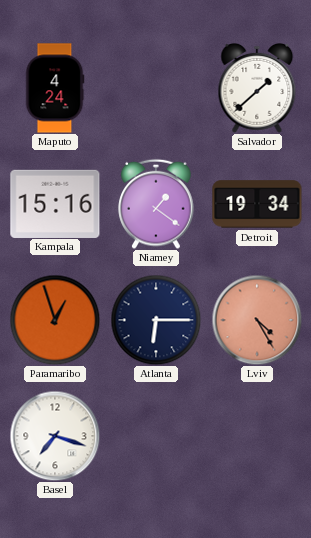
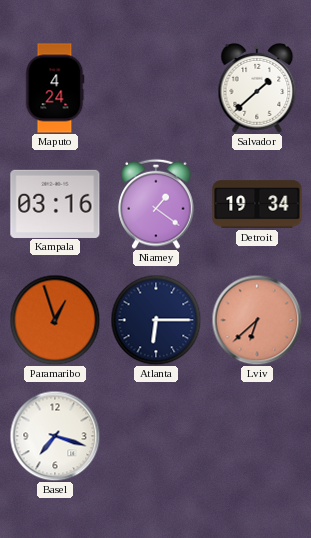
Kampala: 15:16 -> 03:16
Lviv: 4:25 -> 6:38
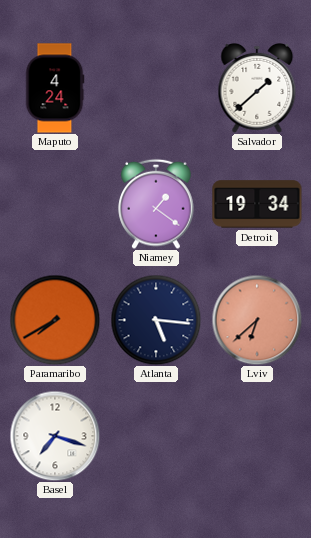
Kampala: 03:16 -> none
Paramaribo: 12:57 -> 7:40
Atlanta: 6:15 -> 5:16
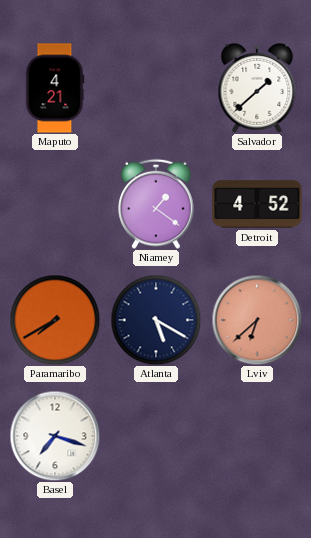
Maputo: 4:24 -> 4:21
Detroit: 19:34 -> 4:52
Atlanta: 5:16 -> 5:20
